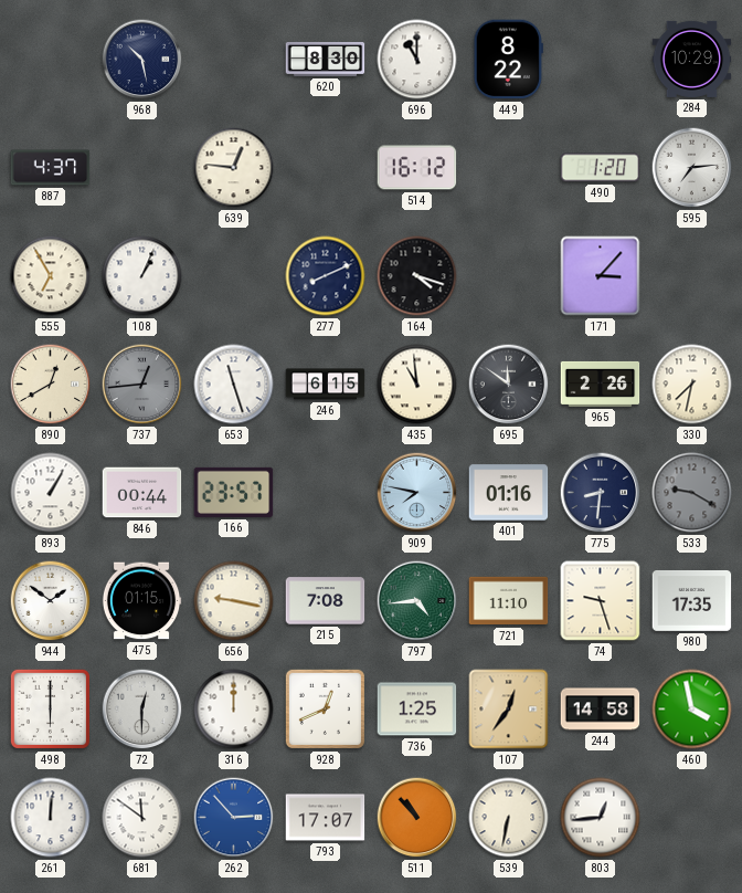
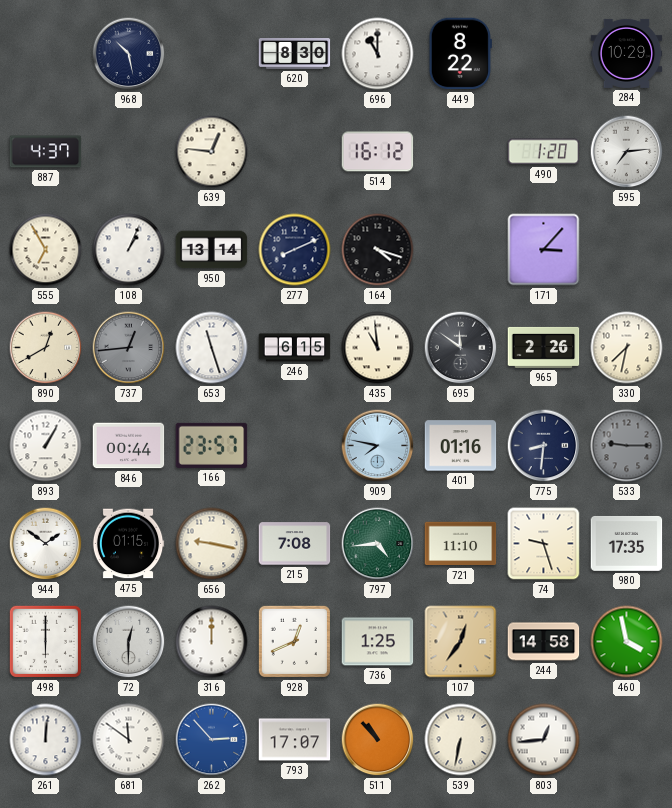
950: none -> 13:14
533: 9:20 -> 9:15
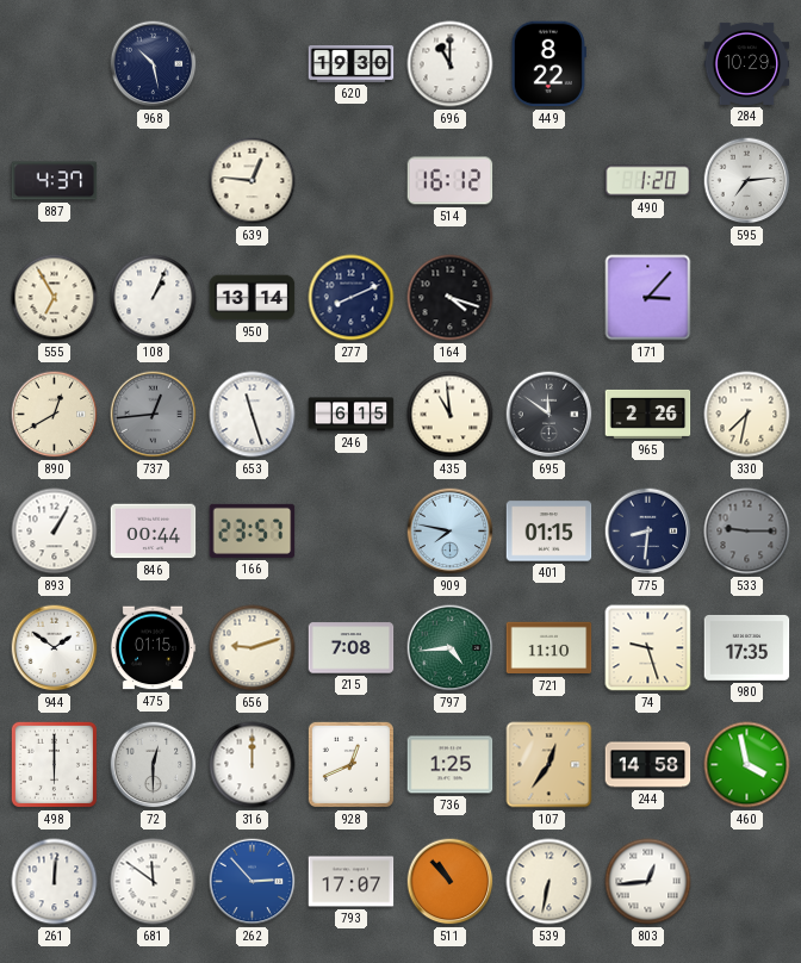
620: 8:30 -> 19:30
401: 01:16 -> 01:15
656: 9:17 -> 9:12
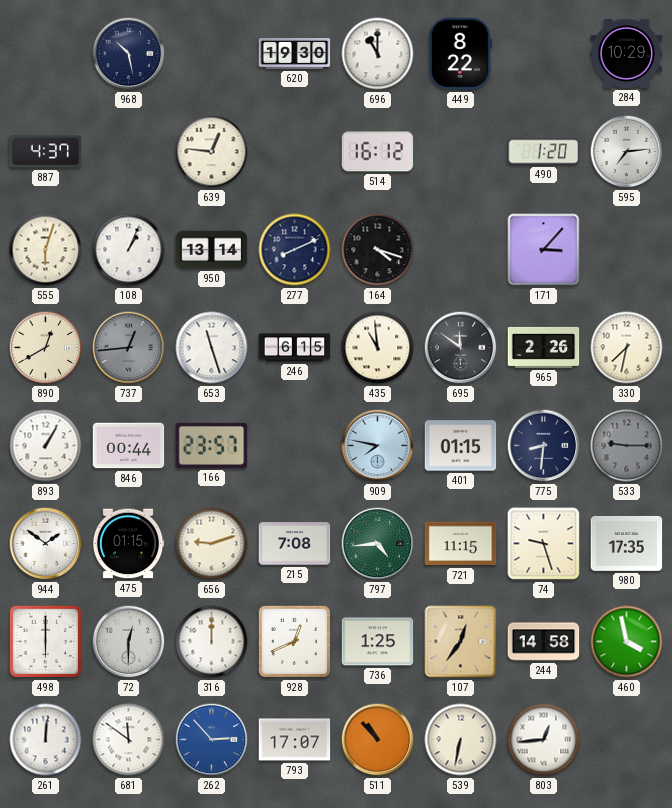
555: 6:55 -> 6:03
721: 11:10 -> 11:15
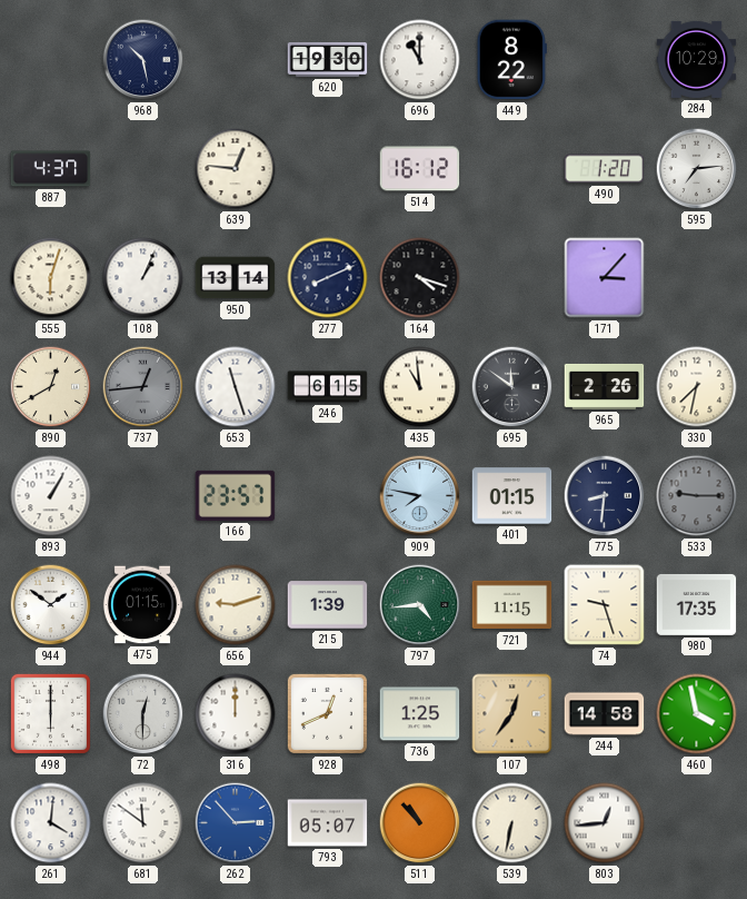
846: 00:44 -> none
215: 7:08 -> 1:39
261: 12:01 -> 4:01
793: 17:07 -> 05:07
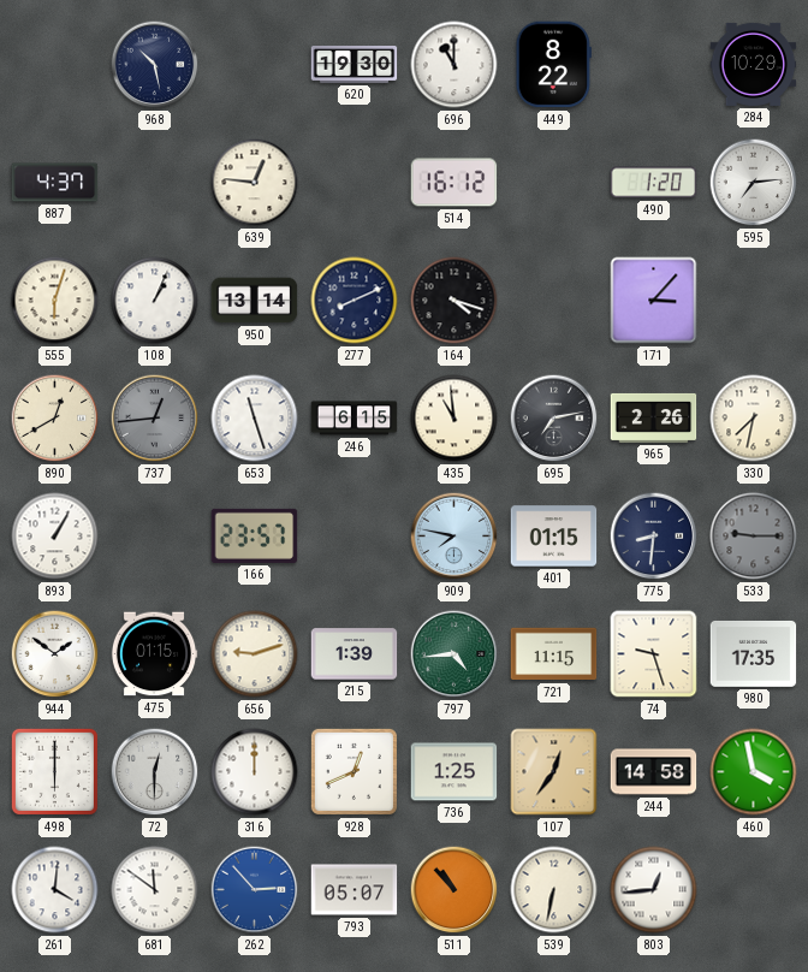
695: 11:51 -> 7:13
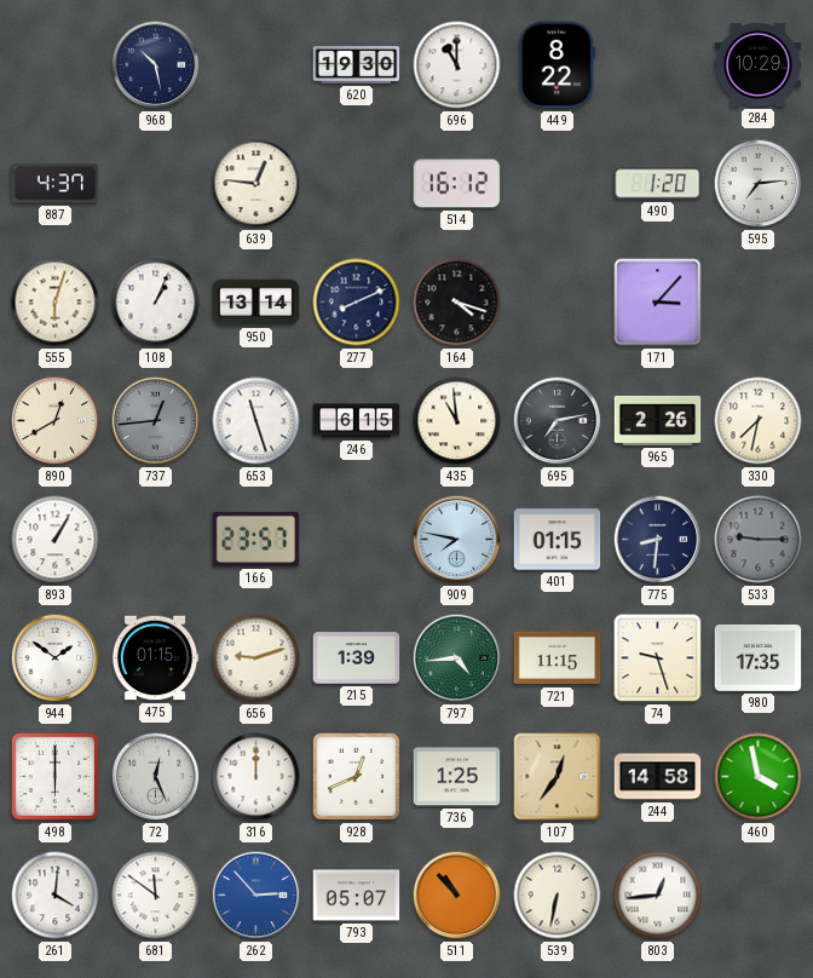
72: 12:30 -> 12:26
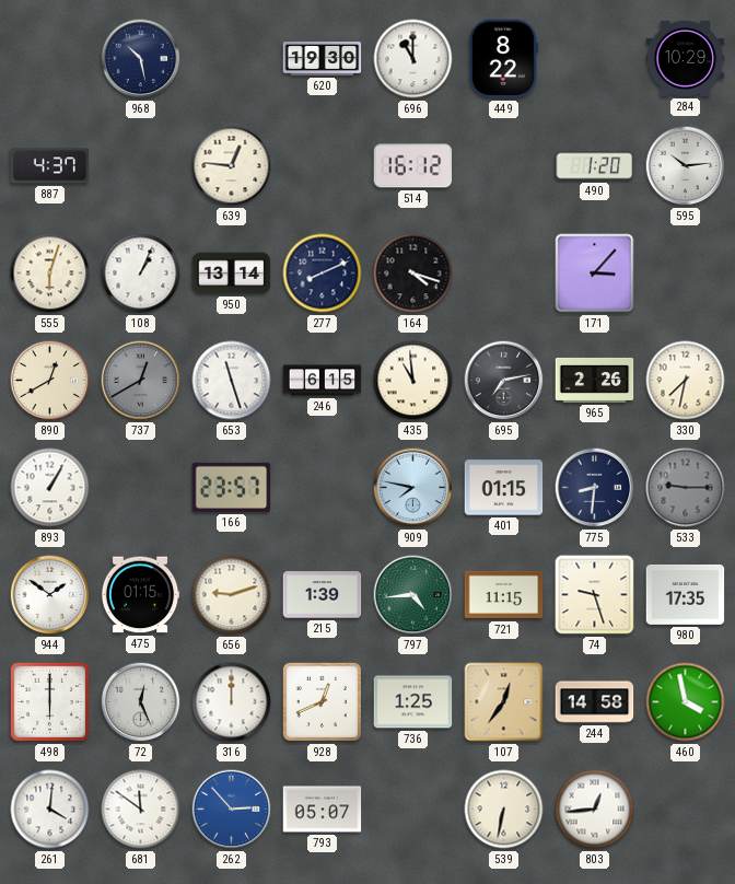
595: 7:14 -> 10:14
737: 12:44 -> 12:40
511: 10:53 -> none
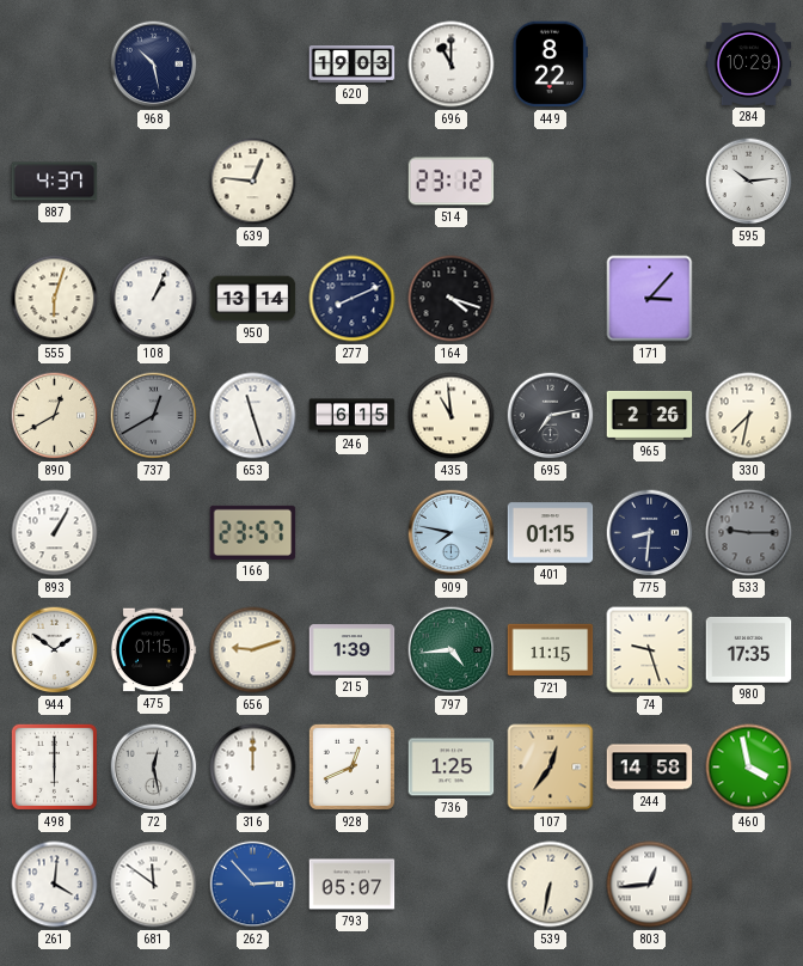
620: 19:30 -> 19:03
514: 16:12 -> 23:12
490: 1:20 -> none
72: 12:26 -> 12:28
